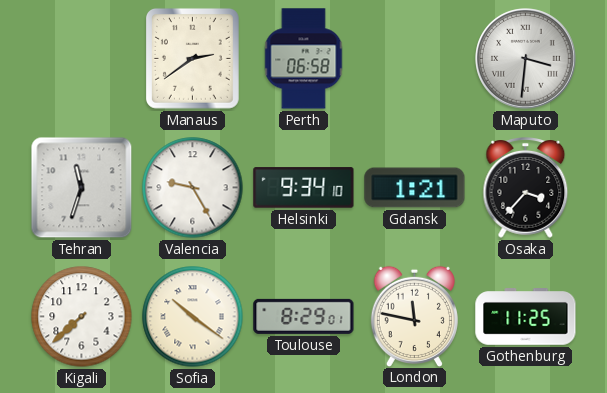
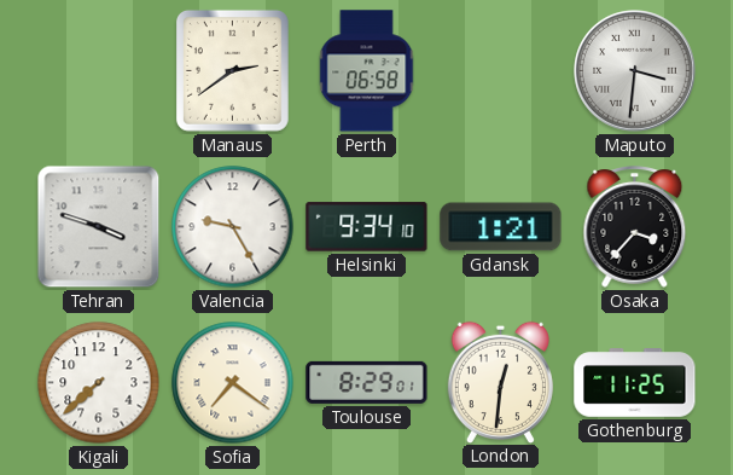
Tehran: 11:33 -> 3:48
Sofia: 10:21 -> 7:21
London: 11:47 -> 12:31
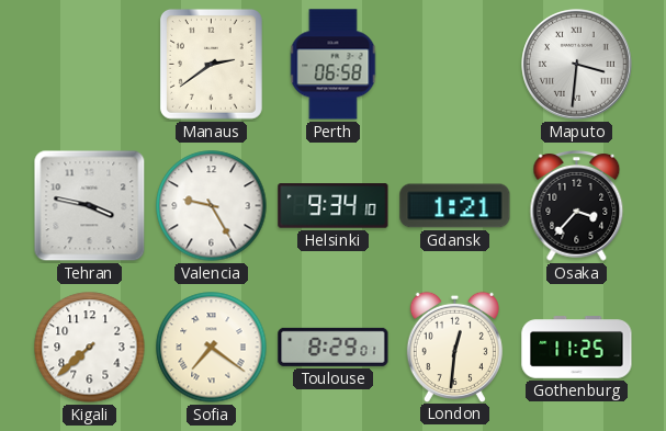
Tehran: 3:48 -> 3:47
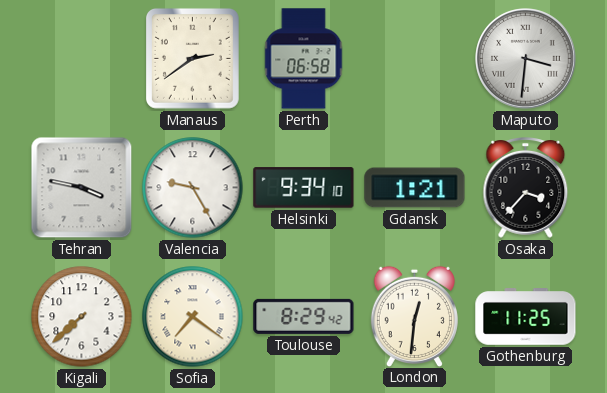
Toulouse: 8:29:01 -> 8:29:42
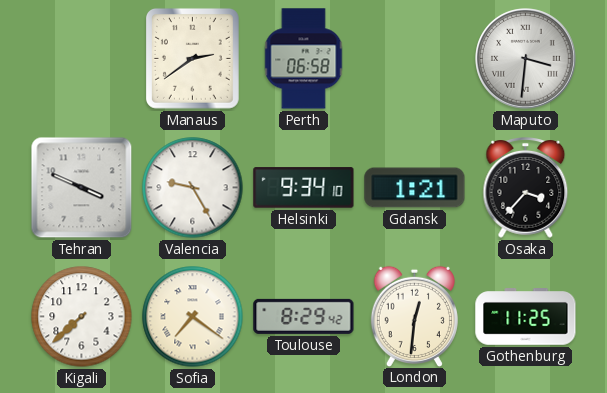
Tehran: 3:47 -> 3:49
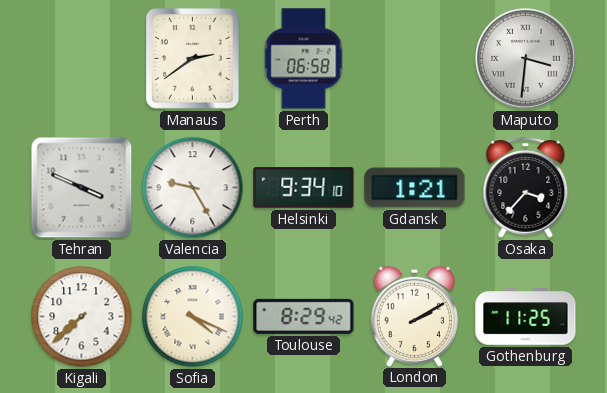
Sofia: 7:21 -> 4:19
London: 12:31 -> 2:10
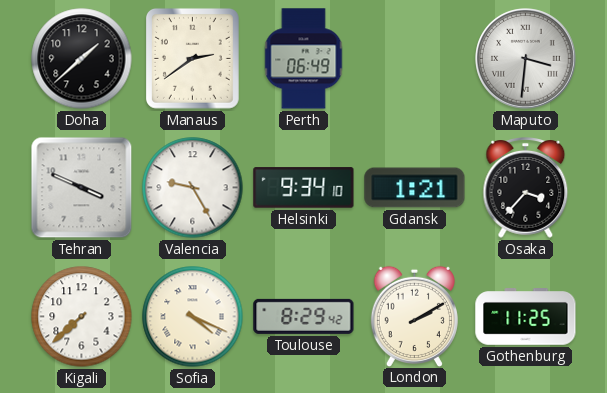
Doha: none -> 1:38
Perth: 06:58 -> 06:49
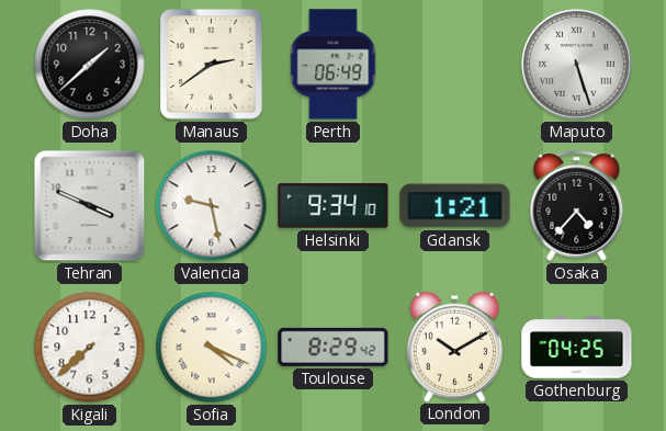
Maputo: 3:31 -> 5:27
Valencia: 9:25 -> 9:28
Osaka: 3:37 -> 4:37
London: 2:10 -> 10:10
Gothenburg: 11:25 -> 04:25
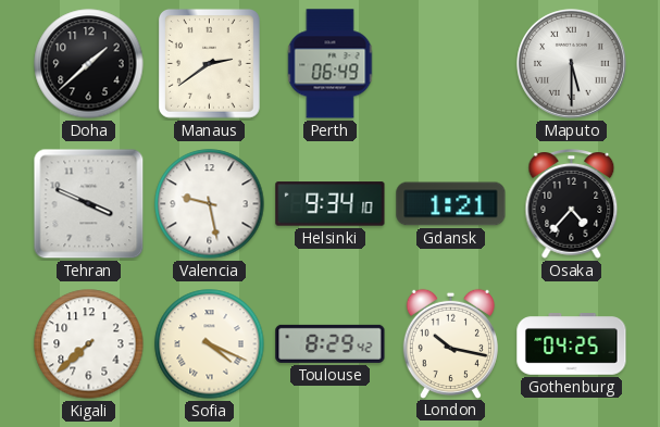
Maputo: 5:27 -> 5:30
London: 10:10 -> 10:17
